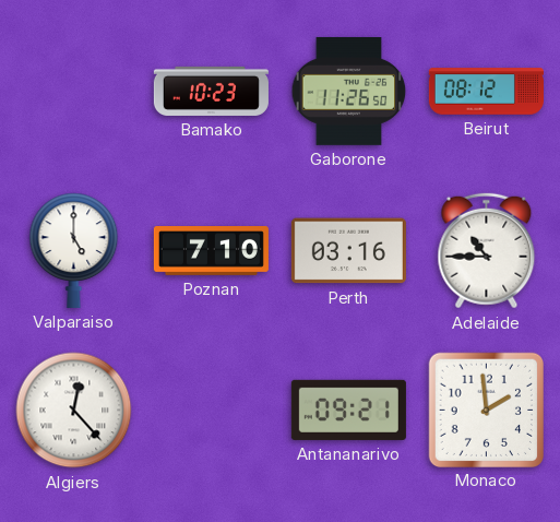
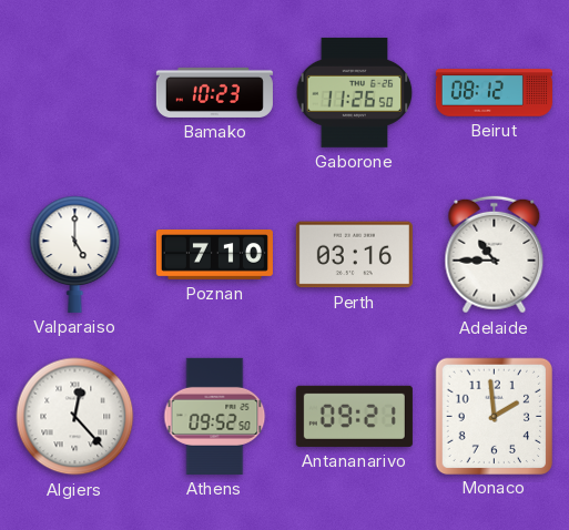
Athens: none -> 09:52
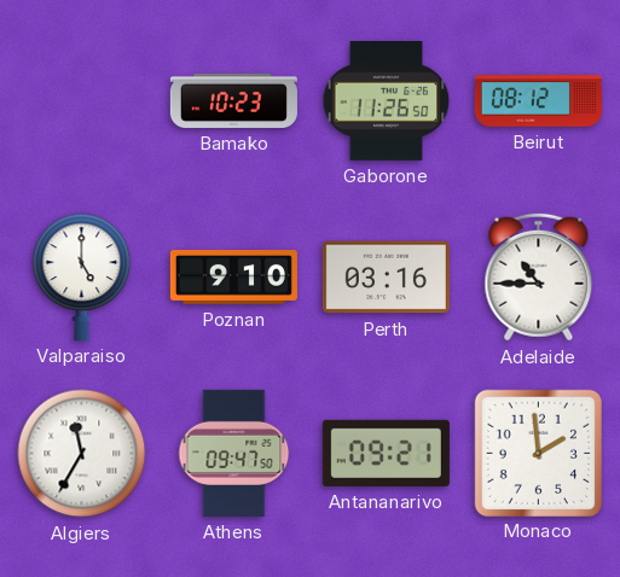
Poznan: 7:10 -> 9:10
Algiers: 12:23 -> 11:35
Athens: 09:52 -> 09:47
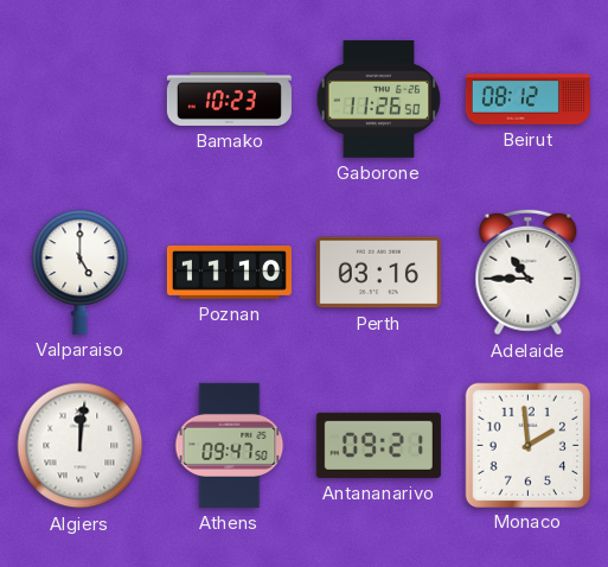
Poznan: 9:10 -> 11:10
Algiers: 11:35 -> 12:01
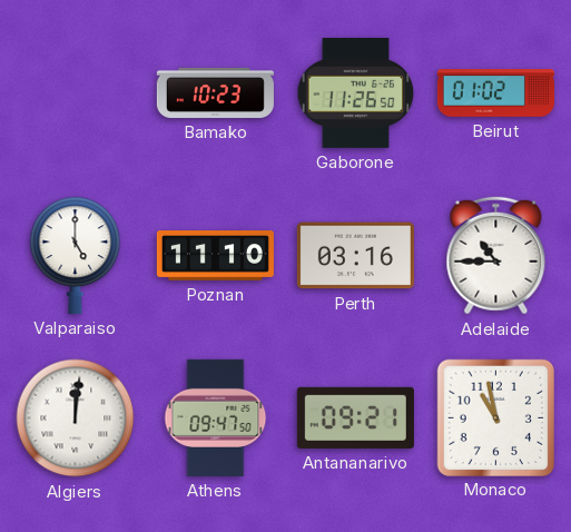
Beirut: 08:12 -> 01:02
Monaco: 1:59 -> 10:58
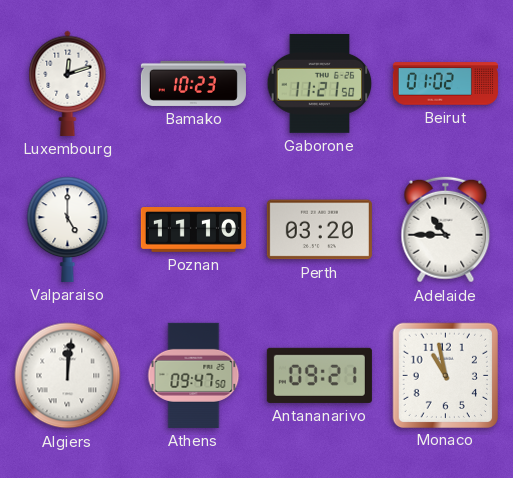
Luxembourg: none -> 12:12
Gaborone: 11:26 -> 11:21
Perth: 03:16 -> 03:20
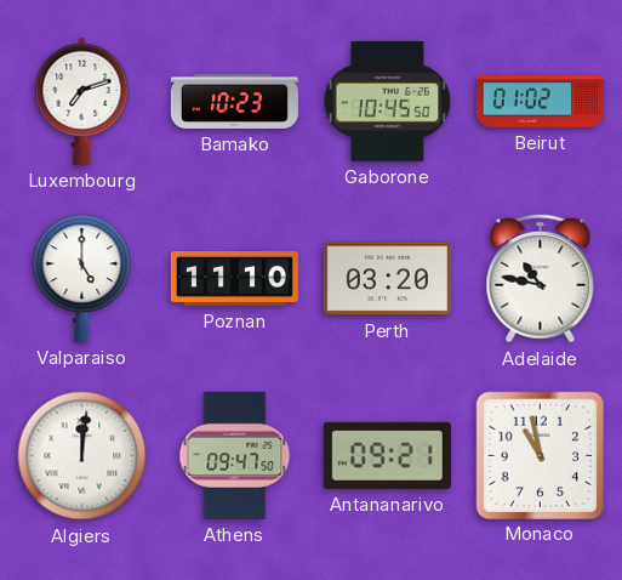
Luxembourg: 12:12 -> 7:12
Gaborone: 11:21 -> 10:45
Adelaide: 10:45 -> 10:47
